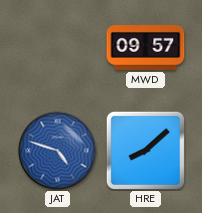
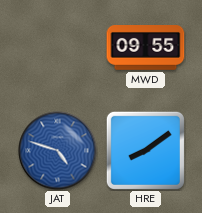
MWD: 09:57 -> 09:55
HRE: 8:08 -> 8:09
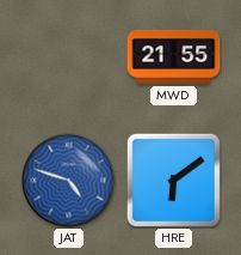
MWD: 09:55 -> 21:55
HRE: 8:09 -> 6:09
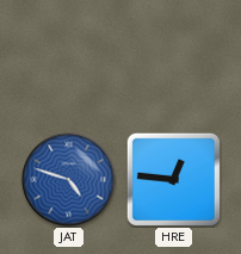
MWD: 21:55 -> none
HRE: 6:09 -> 12:46
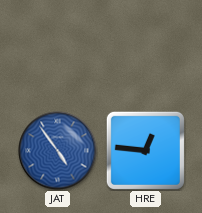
JAT: 4:48 -> 4:54
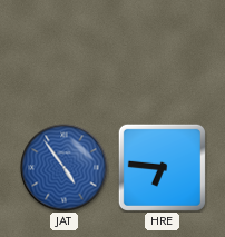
HRE: 12:46 -> 6:46
